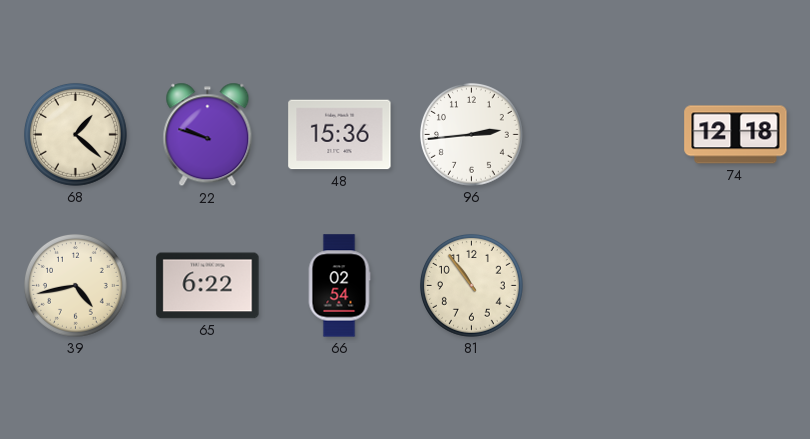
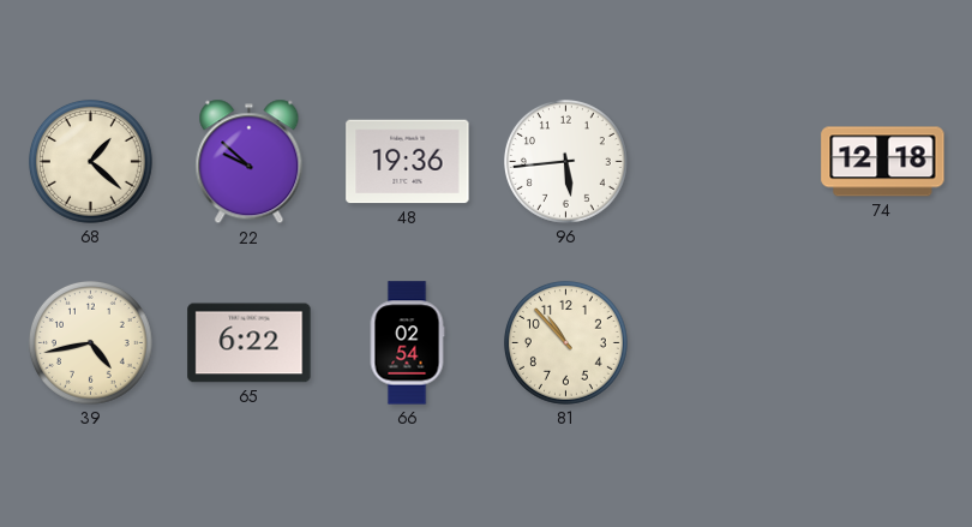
22: 9:48 -> 9:52
48: 15:36 -> 19:36
96: 2:44 -> 5:44
81: 10:54 -> 10:53
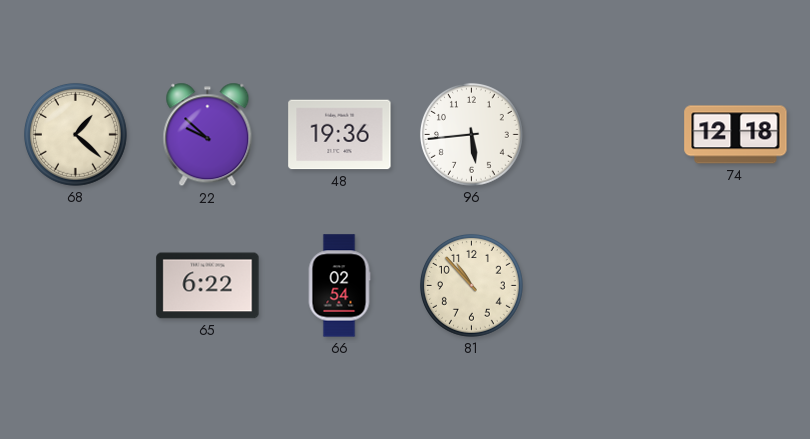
39: 4:43 -> none
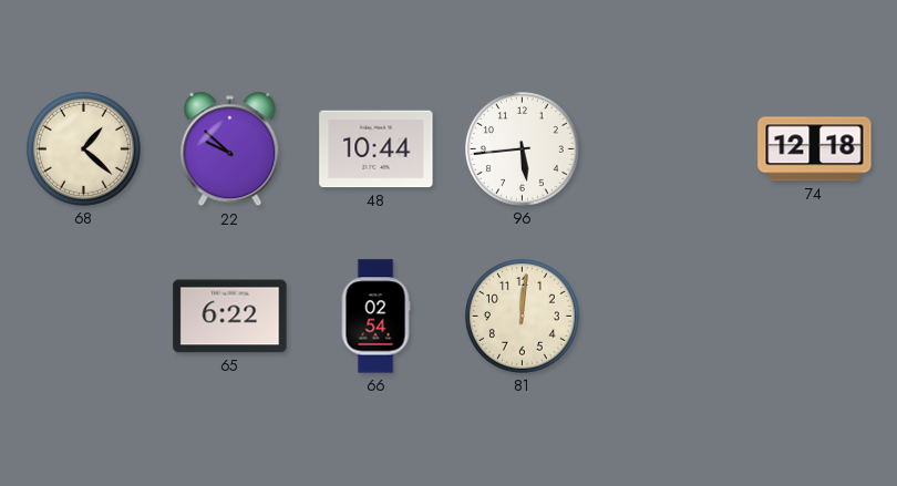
48: 19:36 -> 10:44
81: 10:53 -> 12:01
